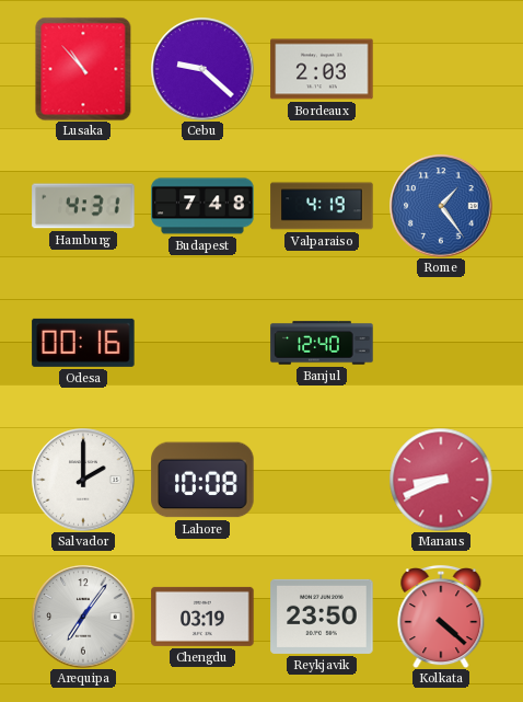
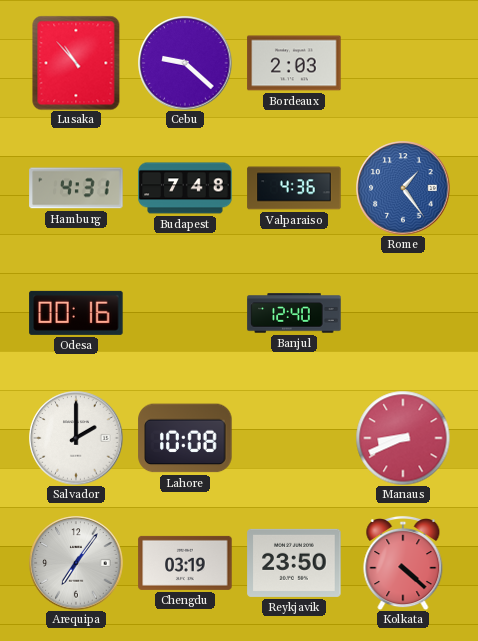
Valparaiso: 4:19 -> 4:36
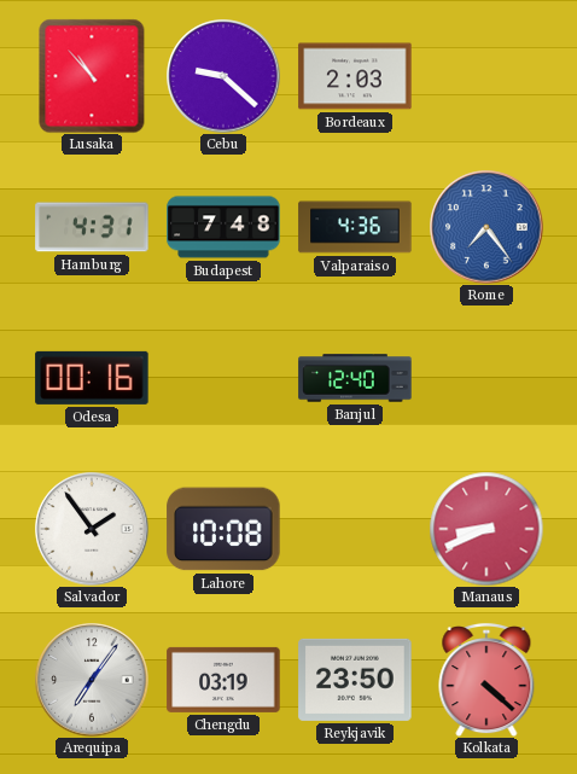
Rome: 1:24 -> 7:24
Salvador: 2:00 -> 1:54
